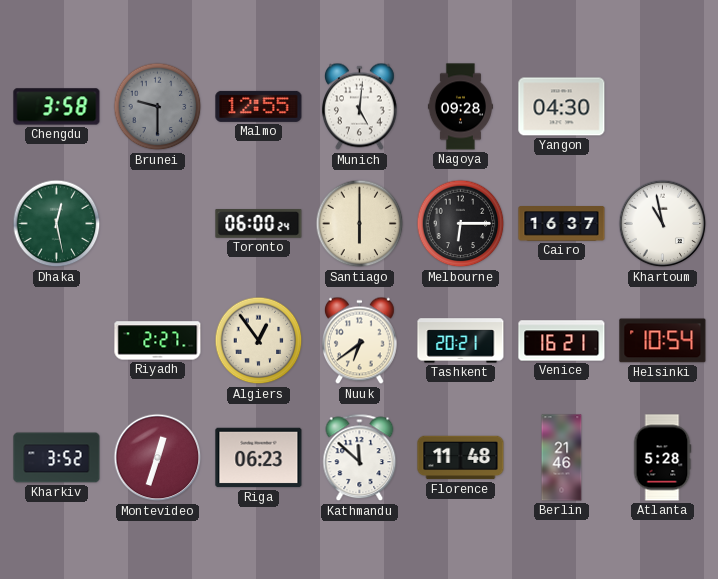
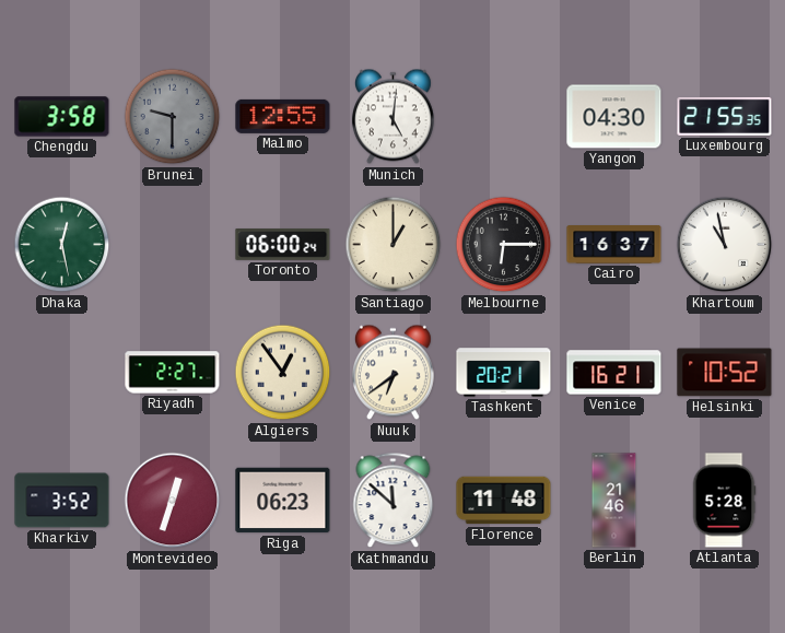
Nagoya: 09:28 -> none
Luxembourg: none -> 21:55
Santiago: 6:00 -> 1:00
Helsinki: 10:54 -> 10:52
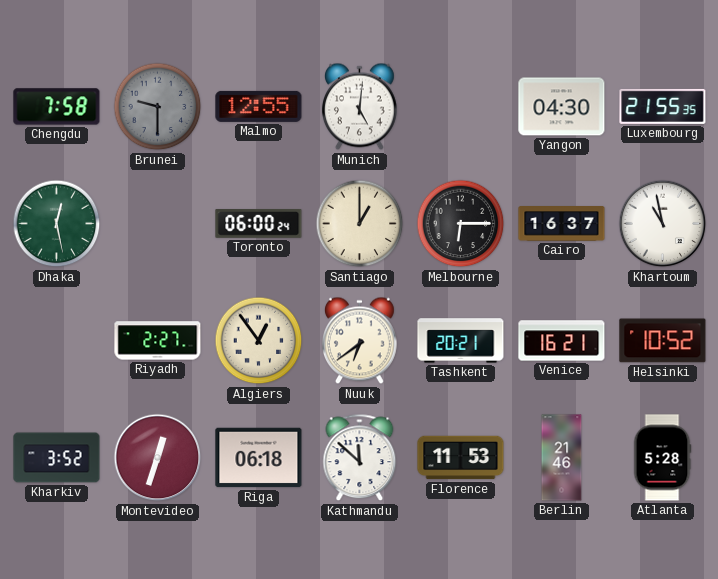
Chengdu: 3:58 -> 7:58
Riga: 06:23 -> 06:18
Florence: 11:48 -> 11:53
